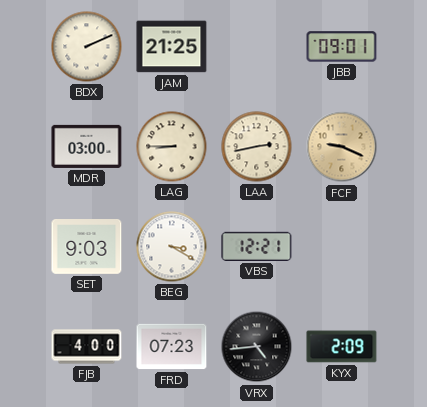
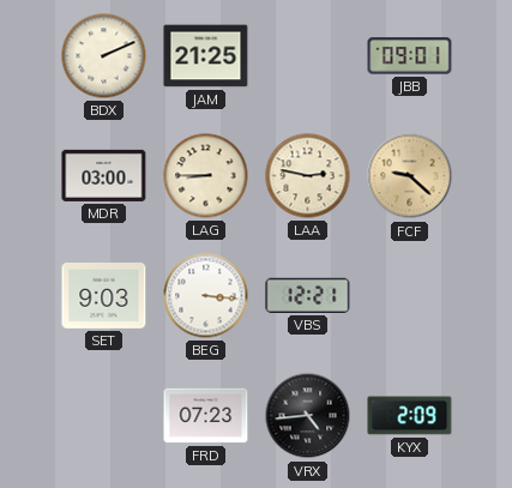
LAA: 2:43 -> 2:47
FCF: 9:19 -> 9:22
BEG: 3:20 -> 3:16
FJB: 4:00 -> none
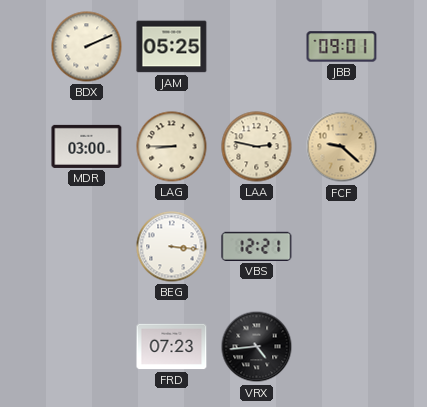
JAM: 21:25 -> 05:25
SET: 9:03 -> none
KYX: 2:09 -> none
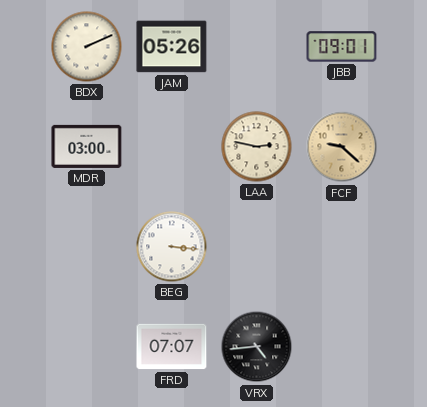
JAM: 05:25 -> 05:26
LAG: 8:45 -> none
VBS: 12:21 -> none
FRD: 07:23 -> 07:07
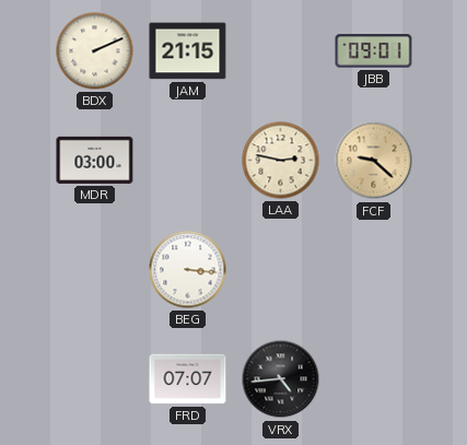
JAM: 05:26 -> 21:15
